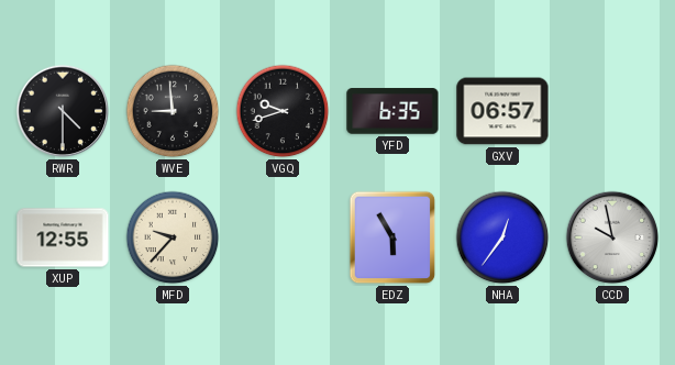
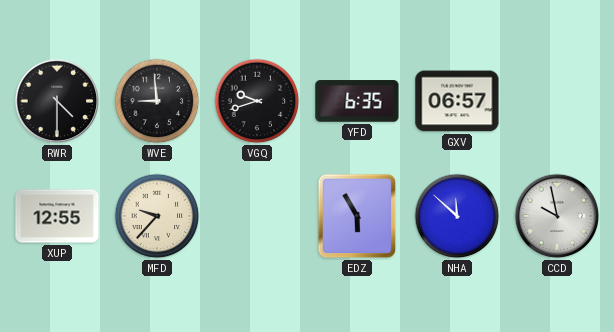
NHA: 12:36 -> 11:52
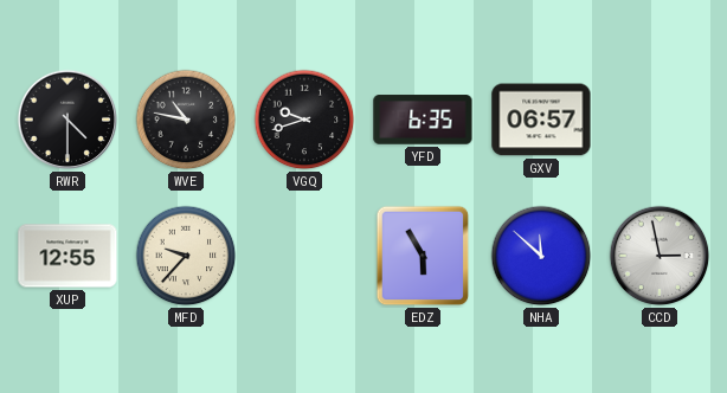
WVE: 8:59 -> 10:47
CCD: 9:58 -> 2:58
